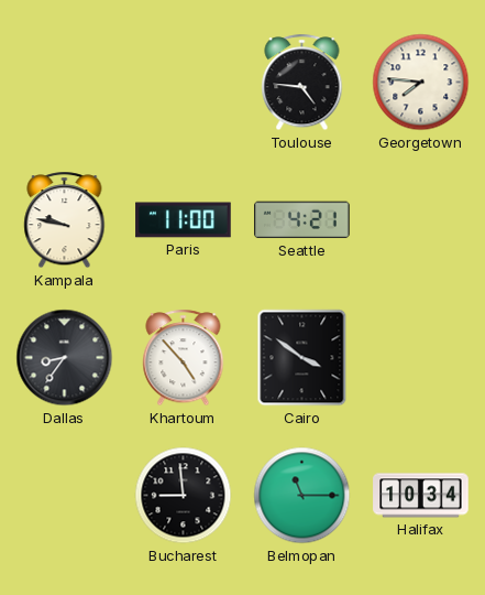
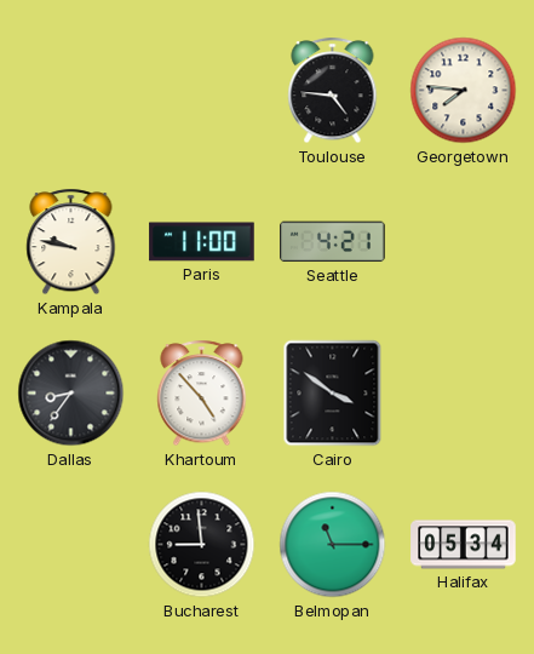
Halifax: 10:34 -> 05:34
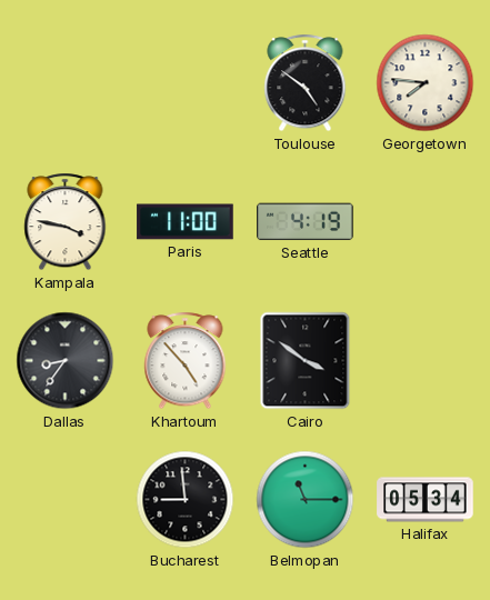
Toulouse: 4:46 -> 4:51
Kampala: 9:47 -> 3:47
Seattle: 4:21 -> 4:19
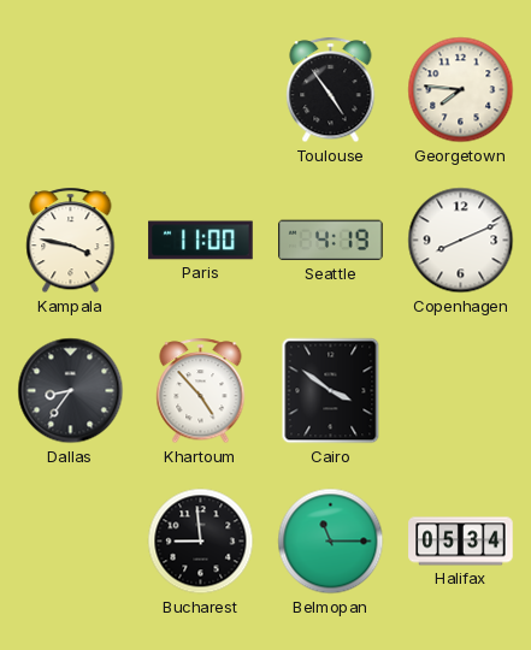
Toulouse: 4:51 -> 4:54
Copenhagen: none -> 8:11
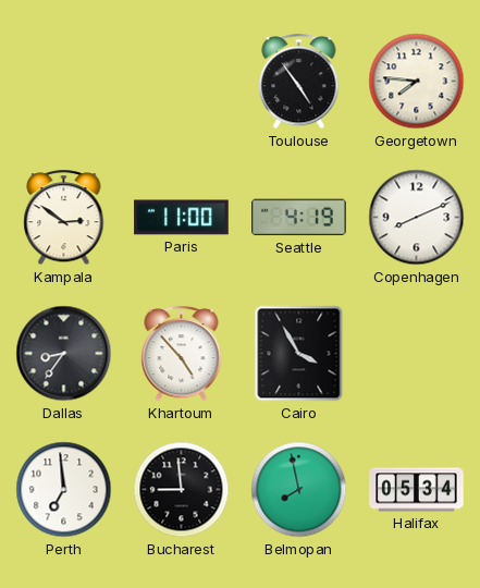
Kampala: 3:47 -> 2:51
Cairo: 3:51 -> 3:55
Perth: none -> 6:59
Belmopan: 11:15 -> 7:58
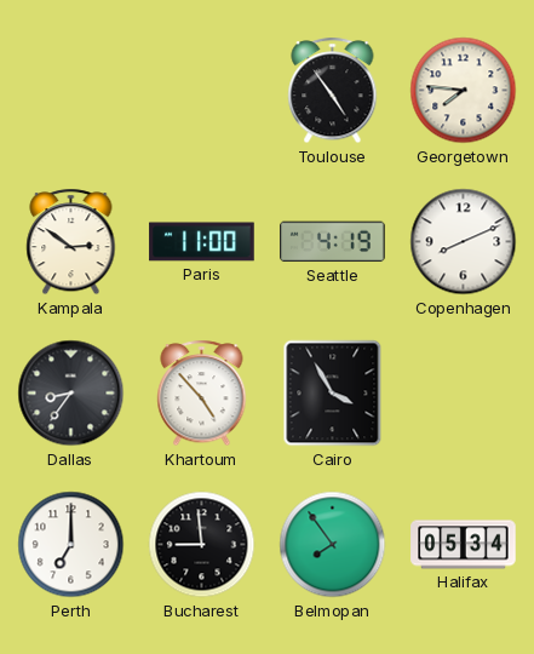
Perth: 6:59 -> 7:00
Belmopan: 7:58 -> 7:54
